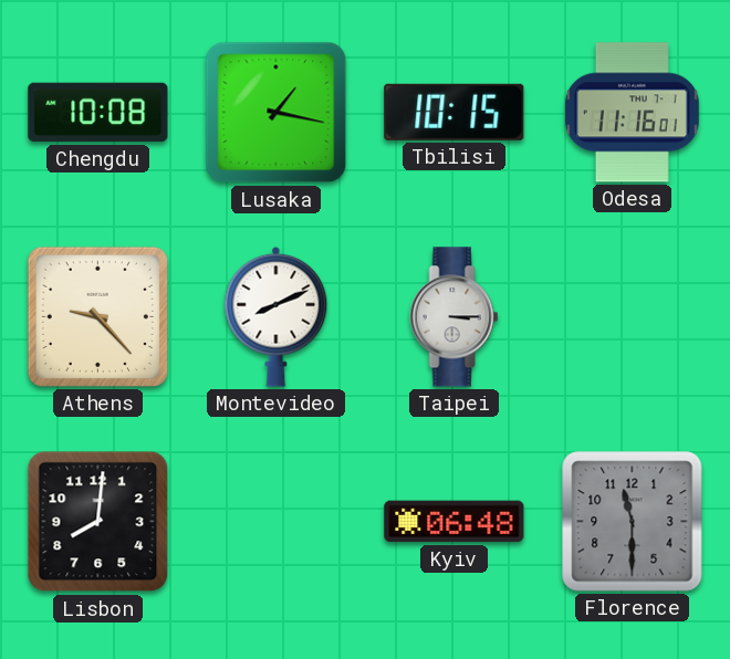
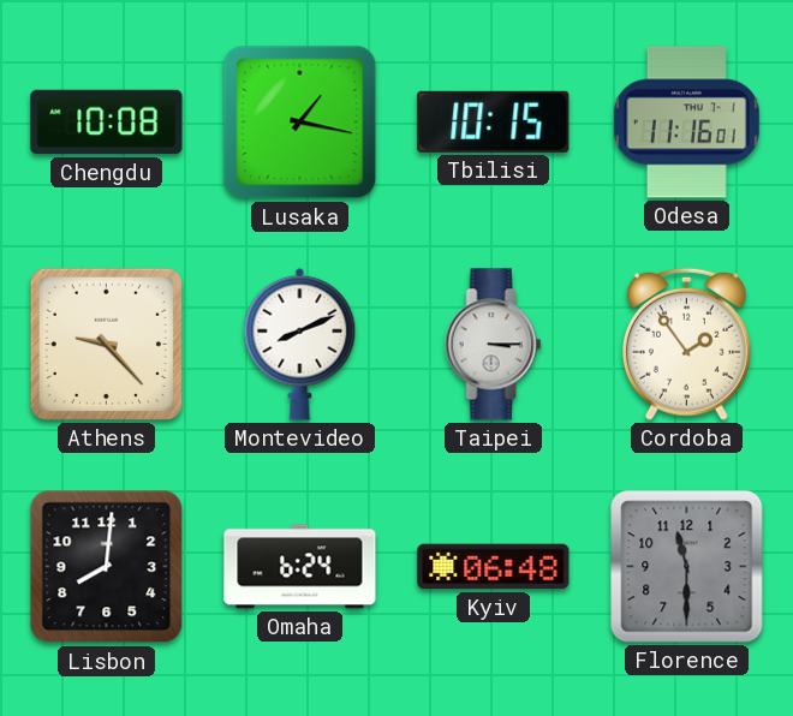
Cordoba: none -> 1:54
Omaha: none -> 6:24
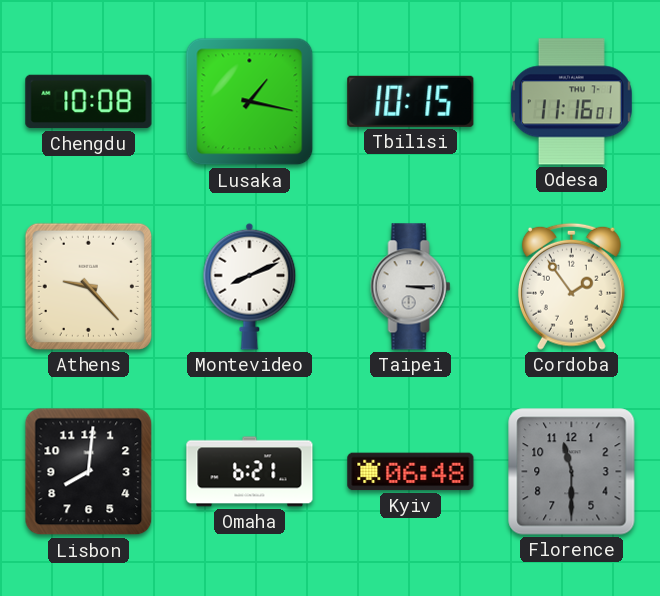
Omaha: 6:24 -> 6:21
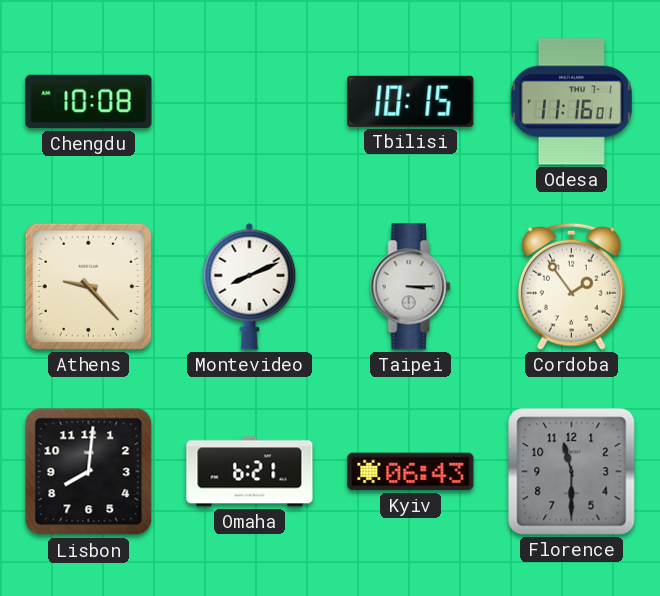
Lusaka: 1:17 -> none
Kyiv: 06:48 -> 06:43
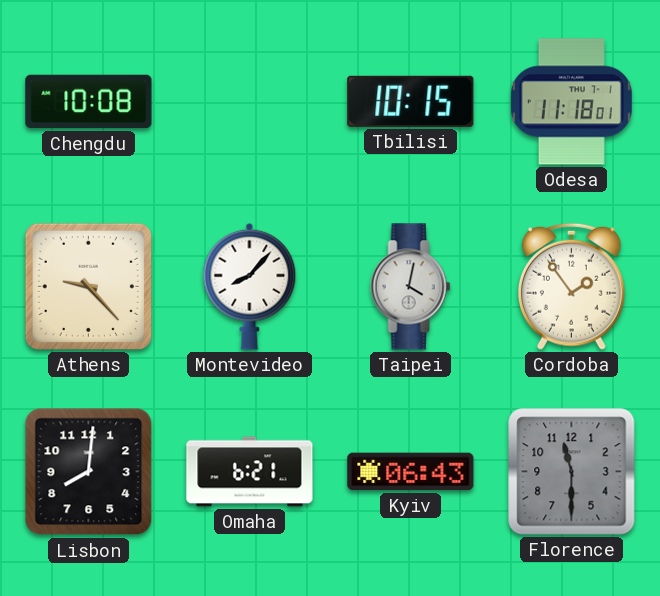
Odesa: 11:16 -> 11:18
Montevideo: 8:11 -> 8:07
Taipei: 3:15 -> 4:02
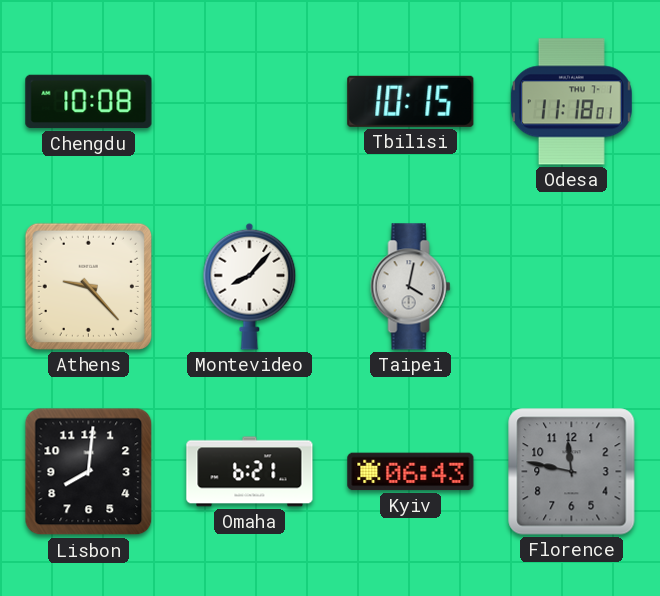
Cordoba: 1:54 -> none
Florence: 11:30 -> 11:47
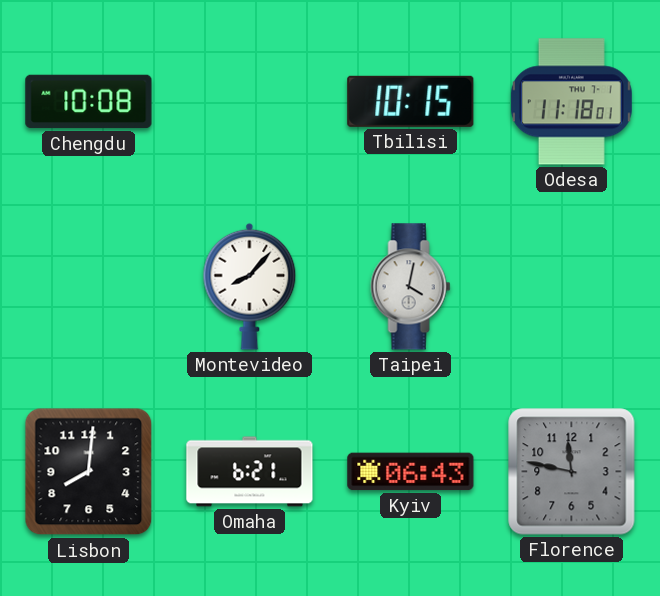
Athens: 9:23 -> none
